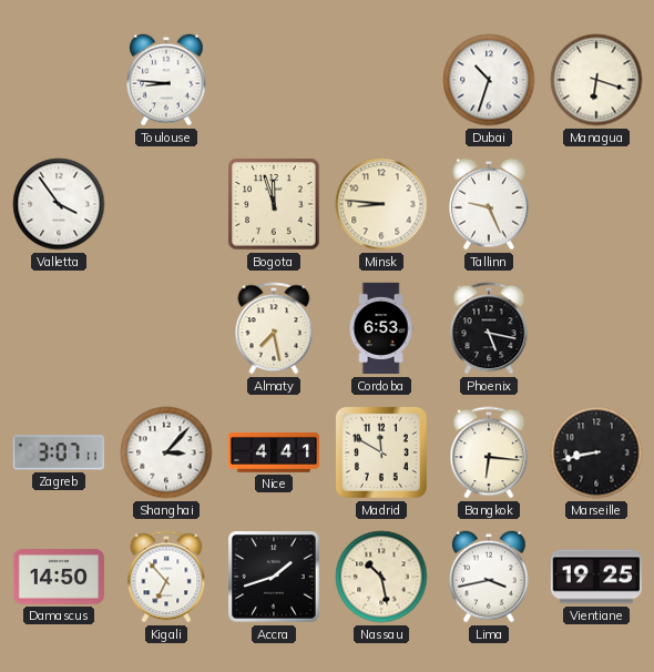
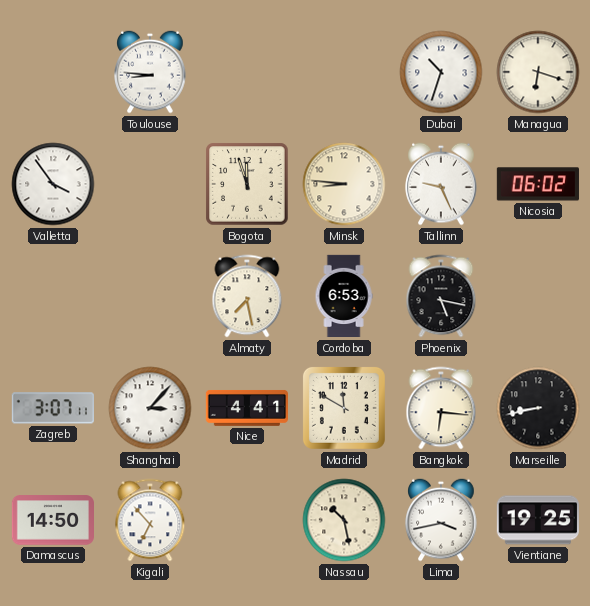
Nicosia: none -> 06:02
Accra: 1:42 -> none
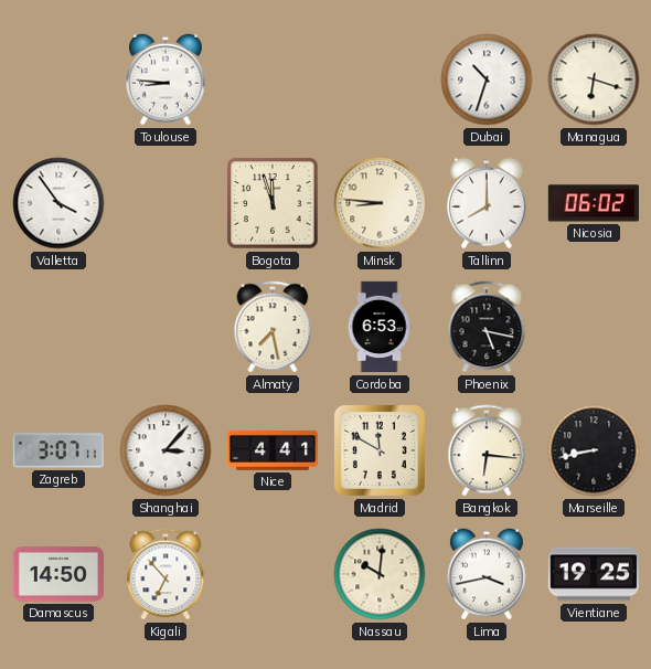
Tallinn: 9:26 -> 8:00
Nassau: 10:28 -> 10:01
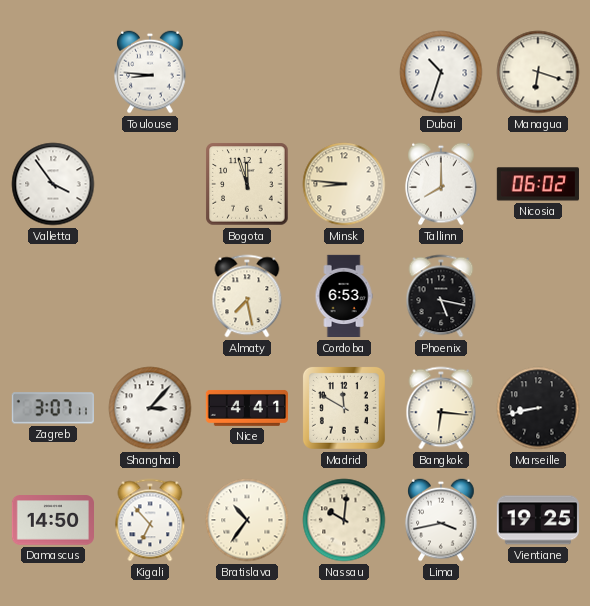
Bratislava: none -> 10:36
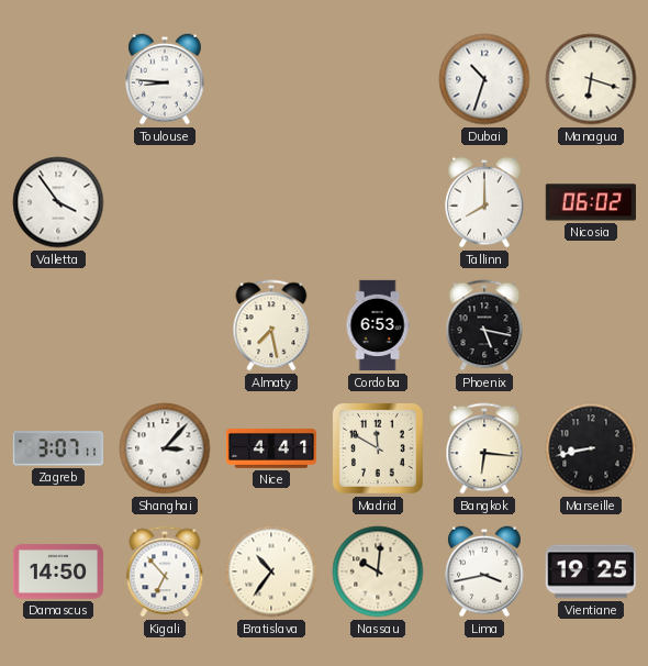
Bogota: 11:57 -> none
Minsk: 8:46 -> none
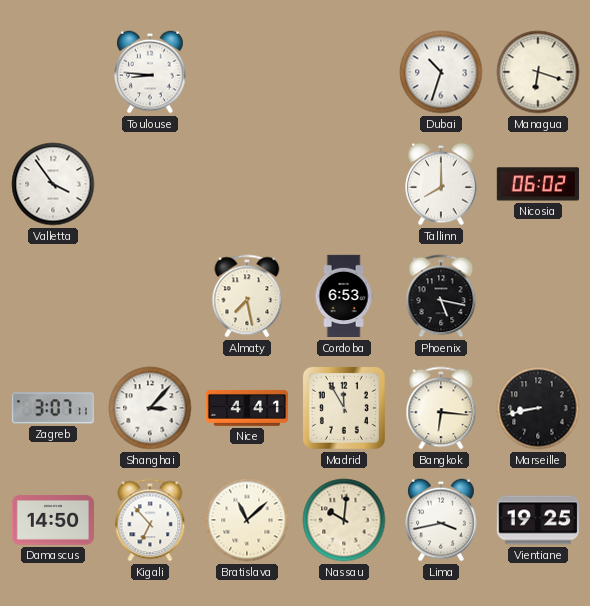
Madrid: 11:50 -> 11:55
Bratislava: 10:36 -> 11:08
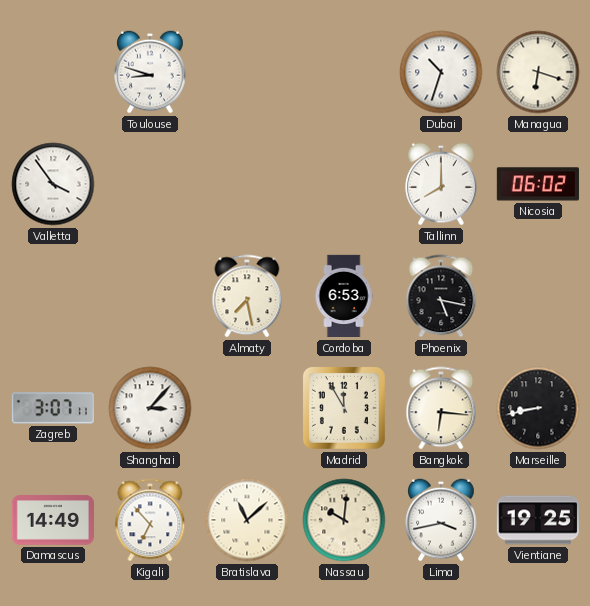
Toulouse: 8:46 -> 8:48
Nice: 4:41 -> none
Damascus: 14:50 -> 14:49
